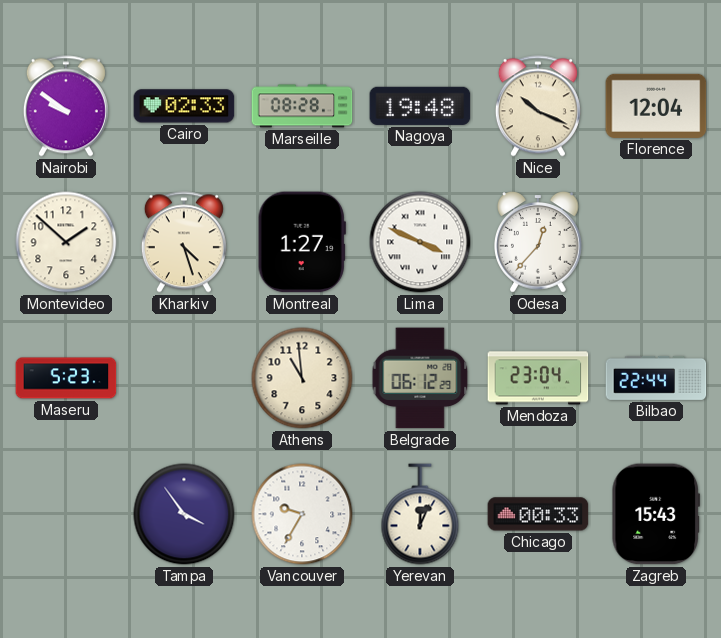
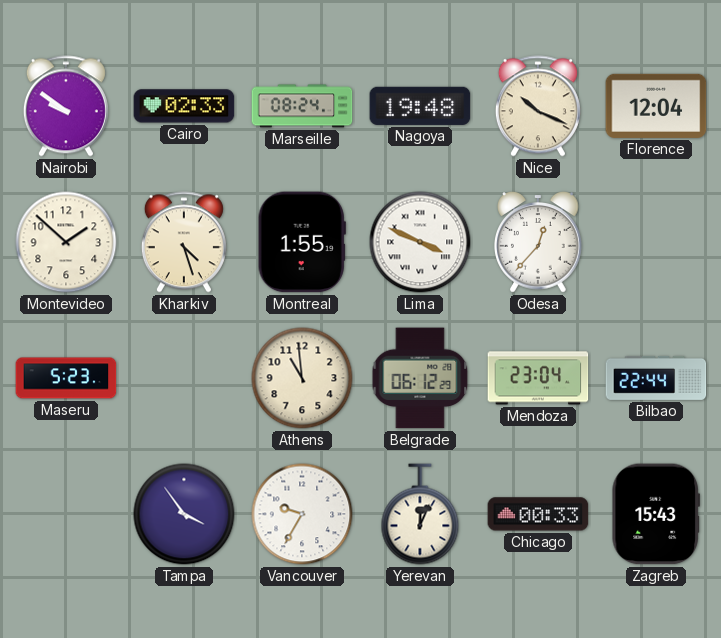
Marseille: 08:28 -> 08:24
Montreal: 1:27 -> 1:55
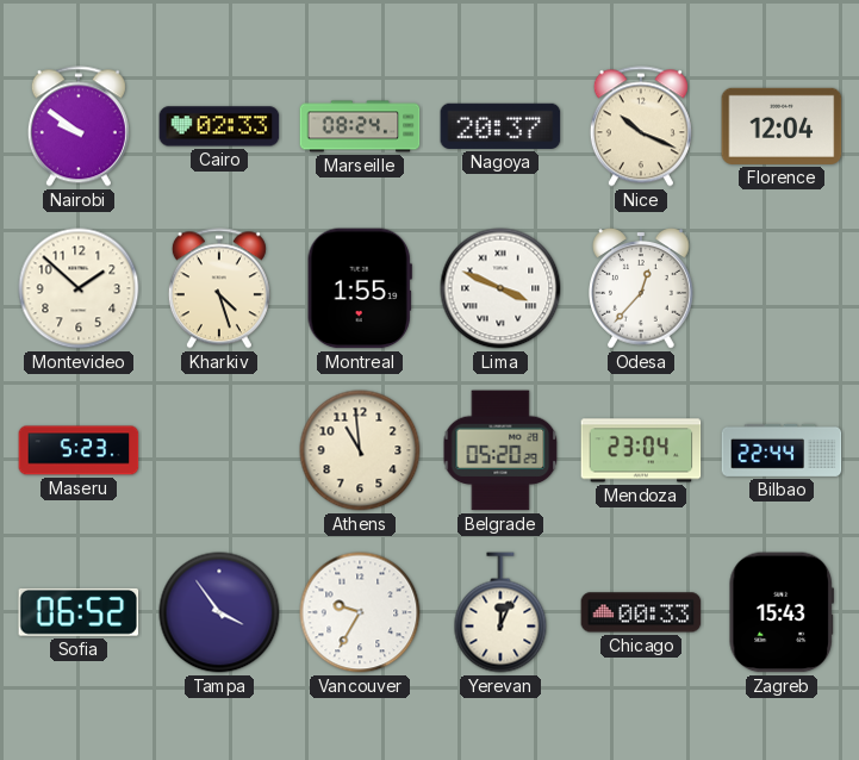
Nagoya: 19:48 -> 20:37
Belgrade: 06:12 -> 05:20
Sofia: none -> 06:52
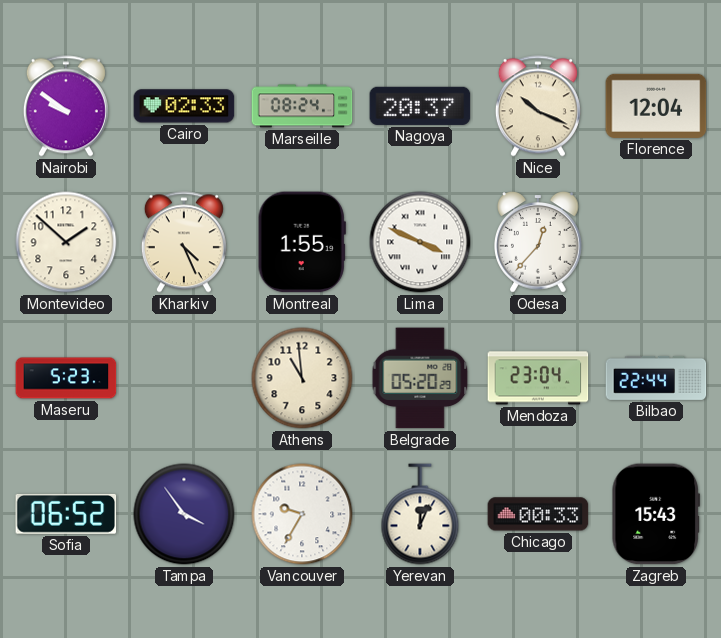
Kharkiv: 4:27 -> 4:26
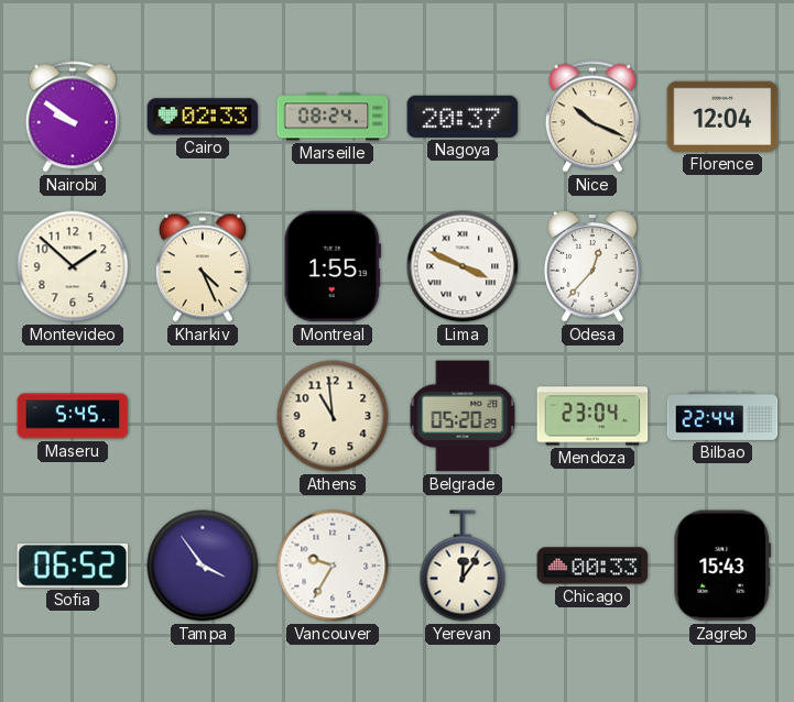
Maseru: 5:23 -> 5:45
Yerevan: 12:04 -> 12:06
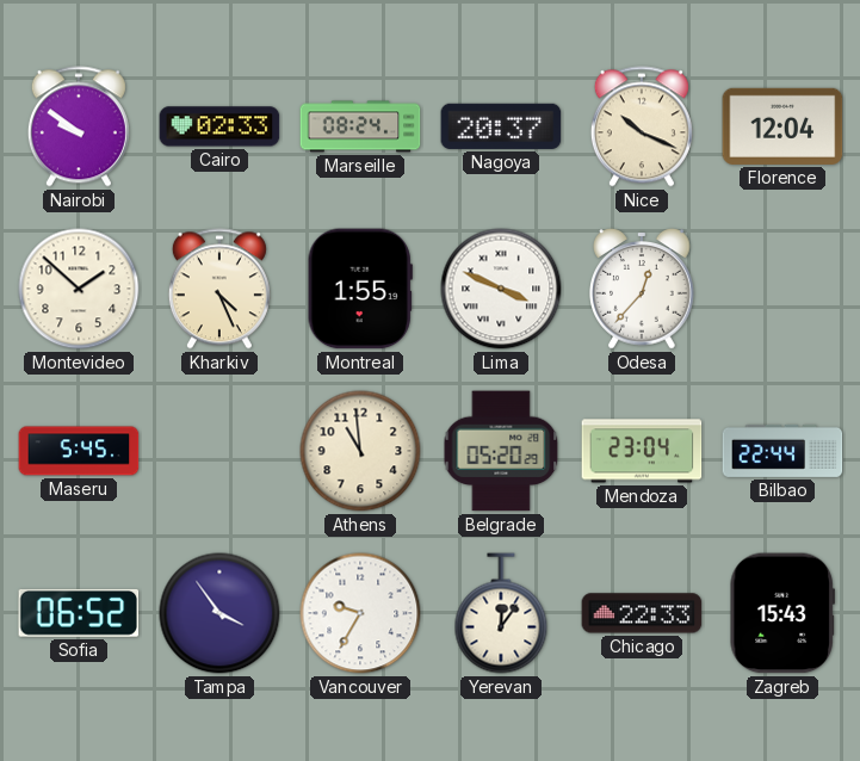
Chicago: 00:33 -> 22:33
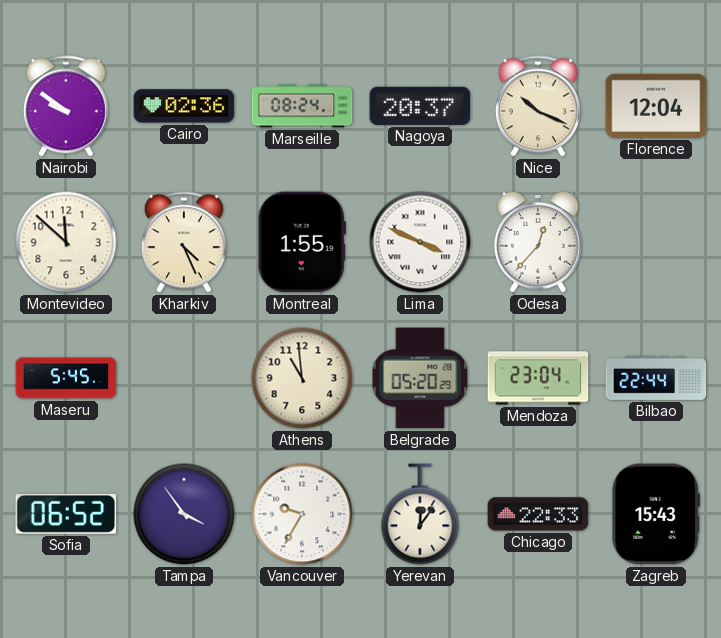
Cairo: 02:33 -> 02:36
Montevideo: 1:52 -> 11:52
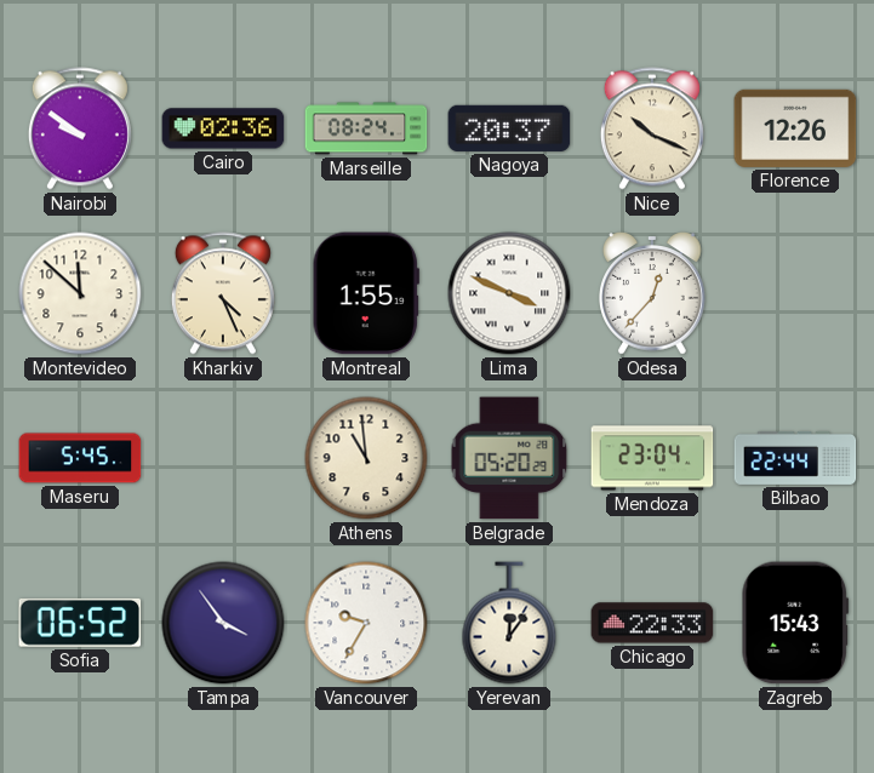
Florence: 12:04 -> 12:26
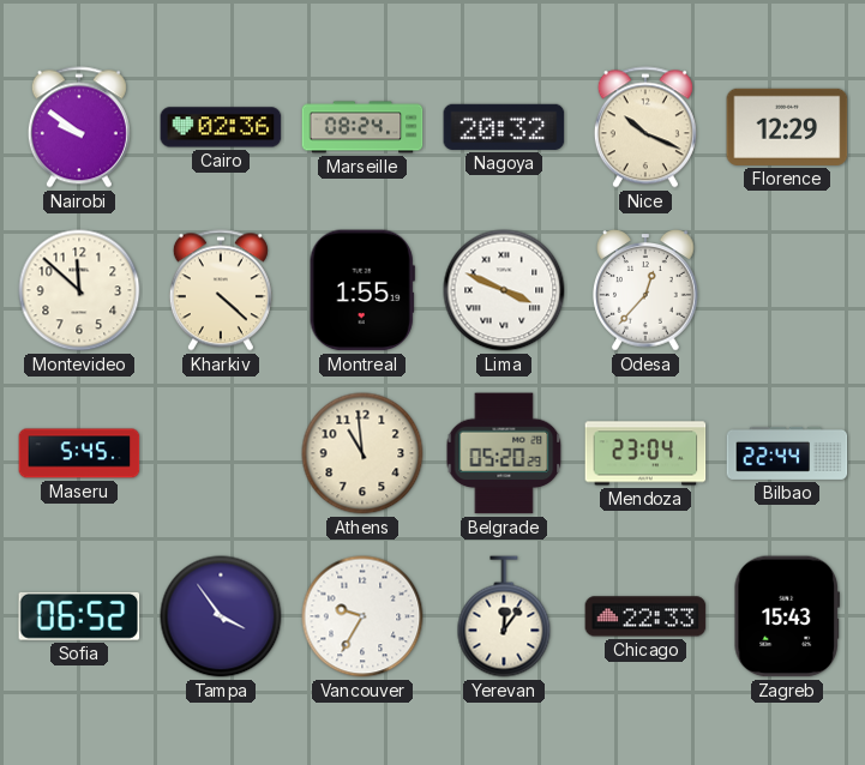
Nagoya: 20:37 -> 20:32
Florence: 12:26 -> 12:29
Kharkiv: 4:26 -> 4:22
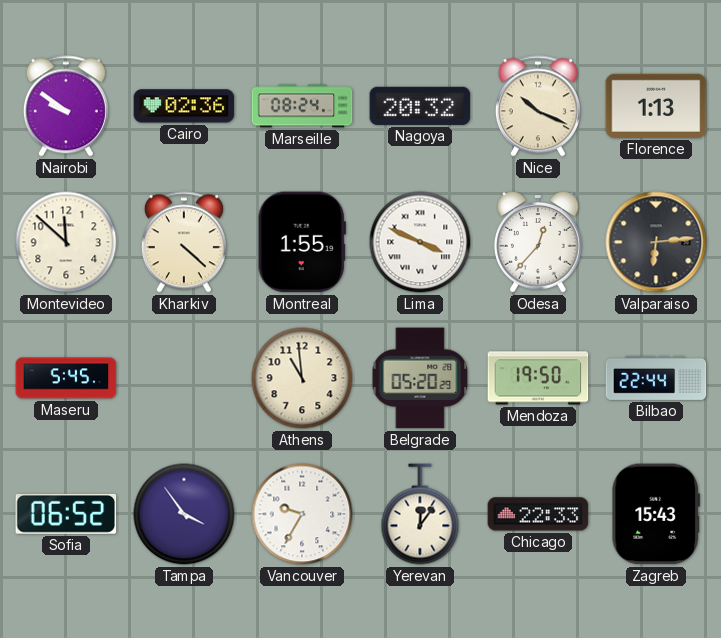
Florence: 12:29 -> 1:13
Valparaiso: none -> 6:14
Mendoza: 23:04 -> 19:50
